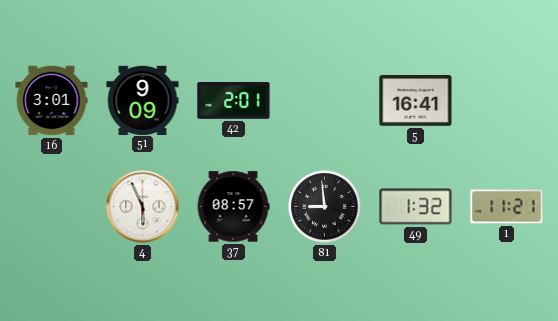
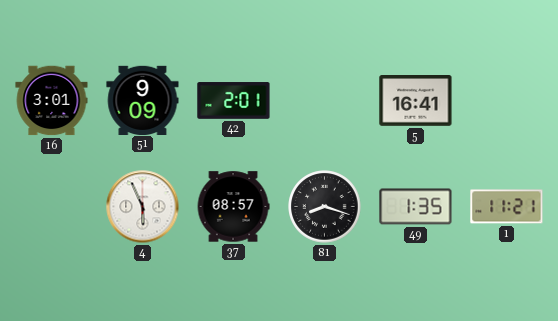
81: 8:59 -> 8:18
49: 1:32 -> 1:35
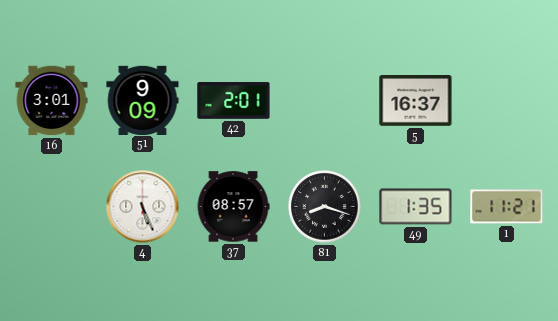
5: 16:41 -> 16:37
4: 5:56 -> 5:26
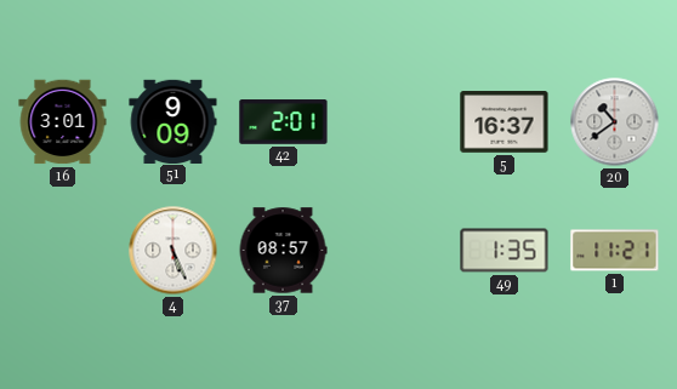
20: none -> 10:39
81: 8:18 -> none
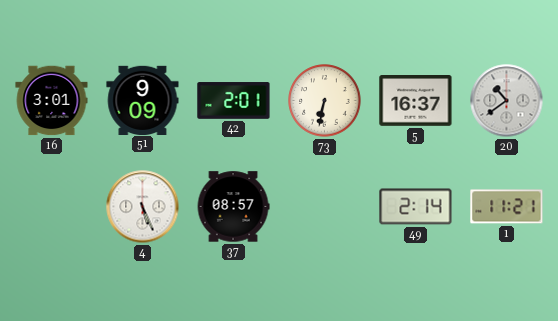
73: none -> 6:32
49: 1:35 -> 2:14
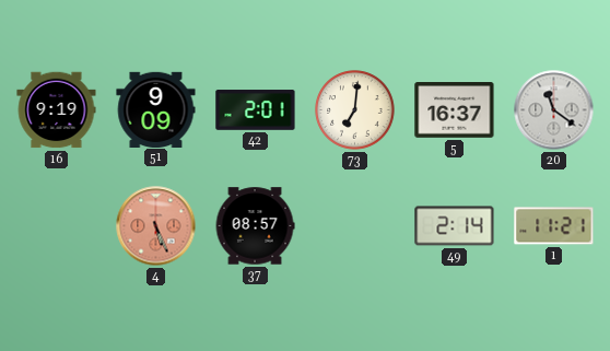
16: 3:01 -> 9:19
73: 6:32 -> 7:01
20: 10:39 -> 11:21
4 dial: white -> salmon
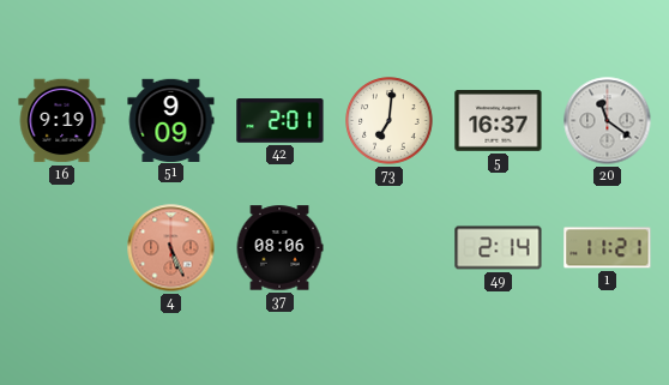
37: 08:57 -> 08:06
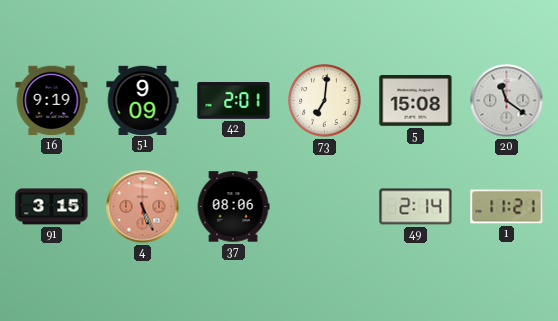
5: 16:37 -> 15:08
91: none -> 3:15
